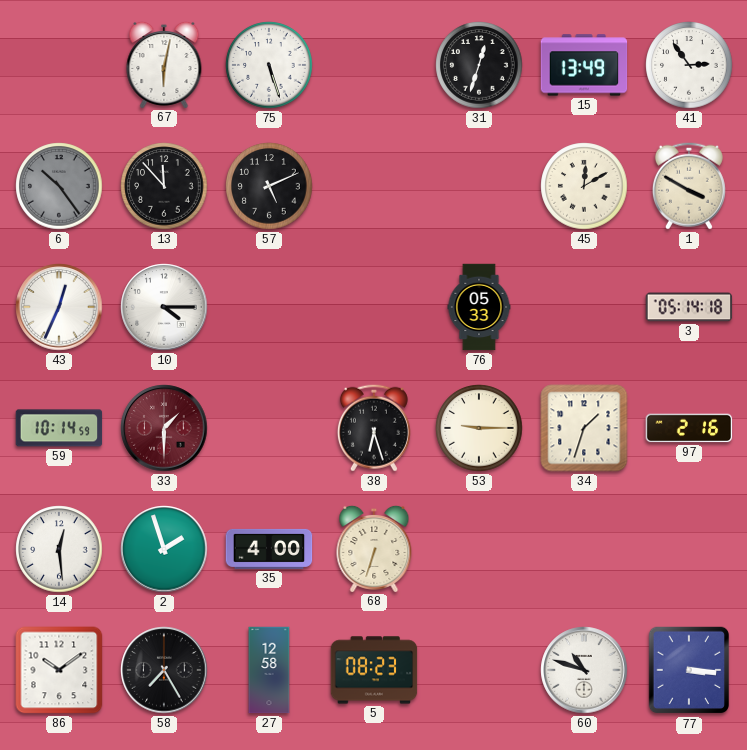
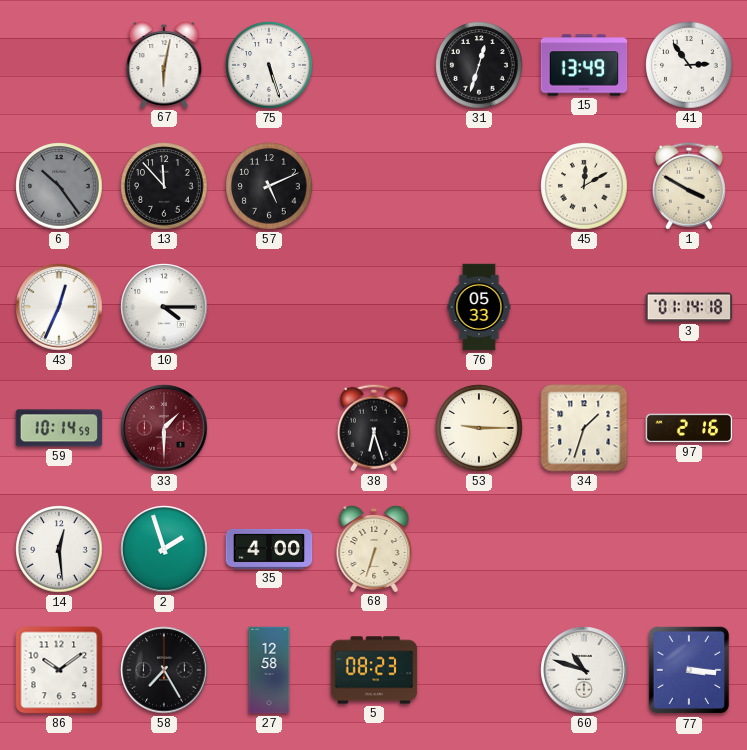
3: 05:14 -> 01:14
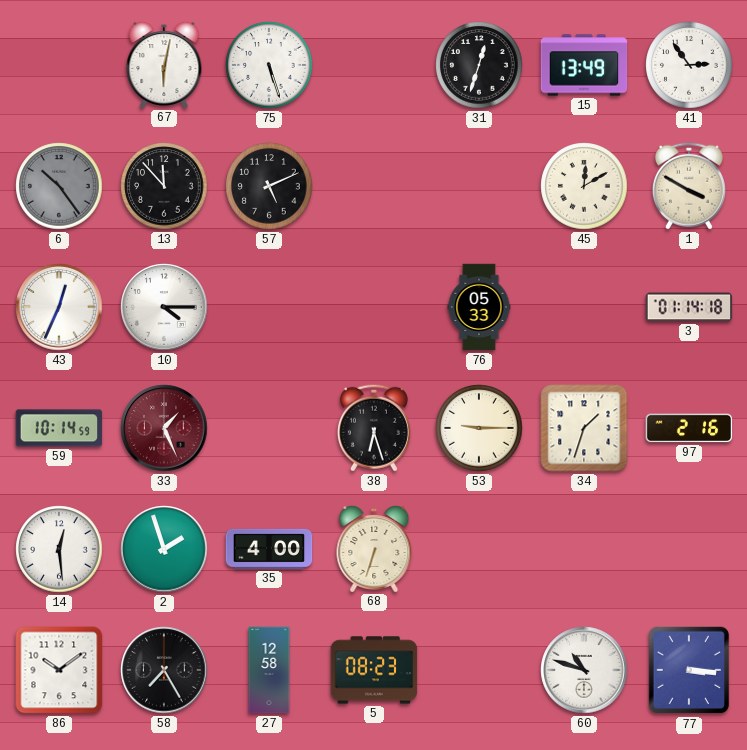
33: 1:30 -> 1:26
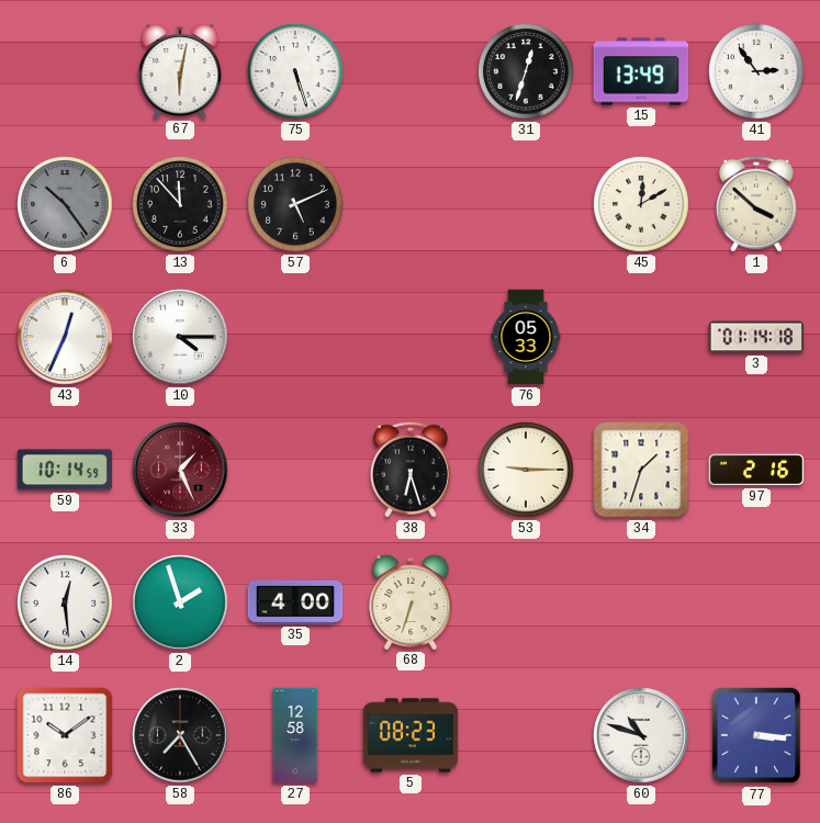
1: 3:50 -> 3:52
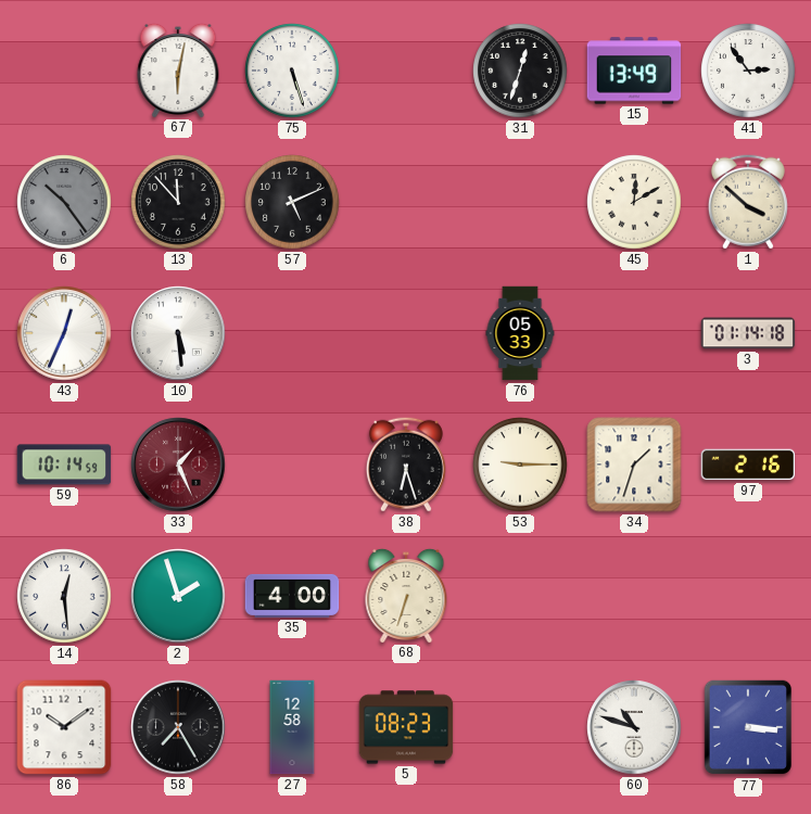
10: 4:15 -> 5:29
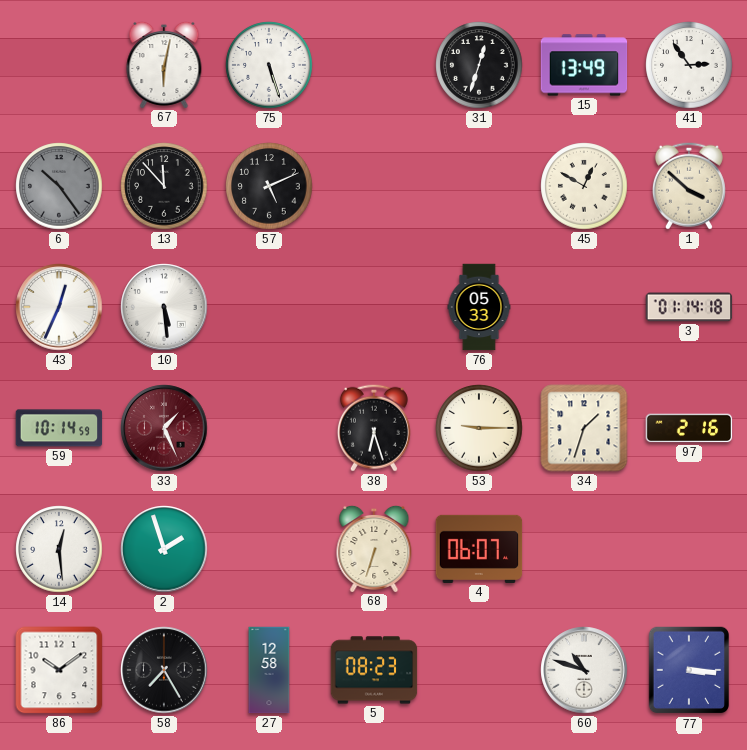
45: 12:10 -> 12:50
35: 4:00 -> none
4: none -> 06:07
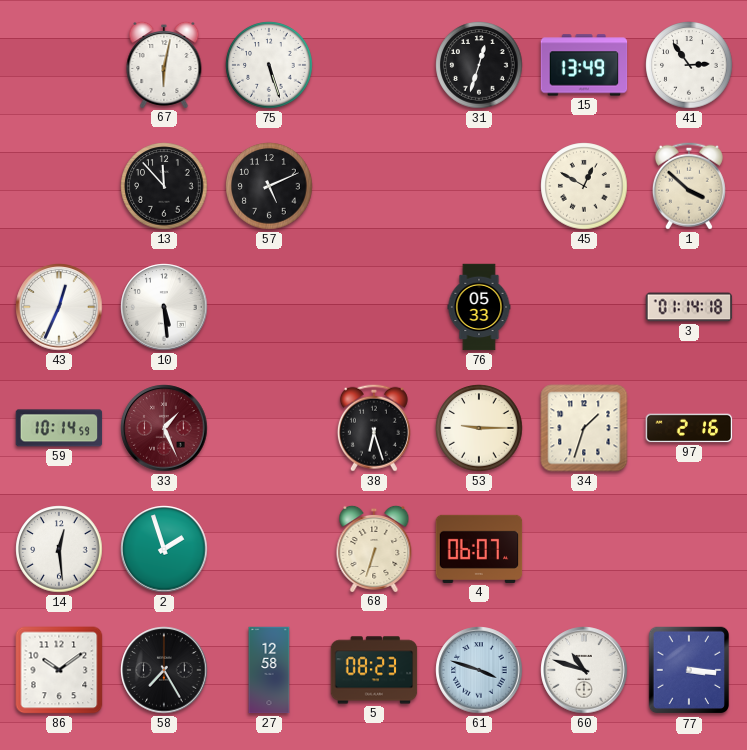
6: 10:24 -> none
61: none -> 3:48
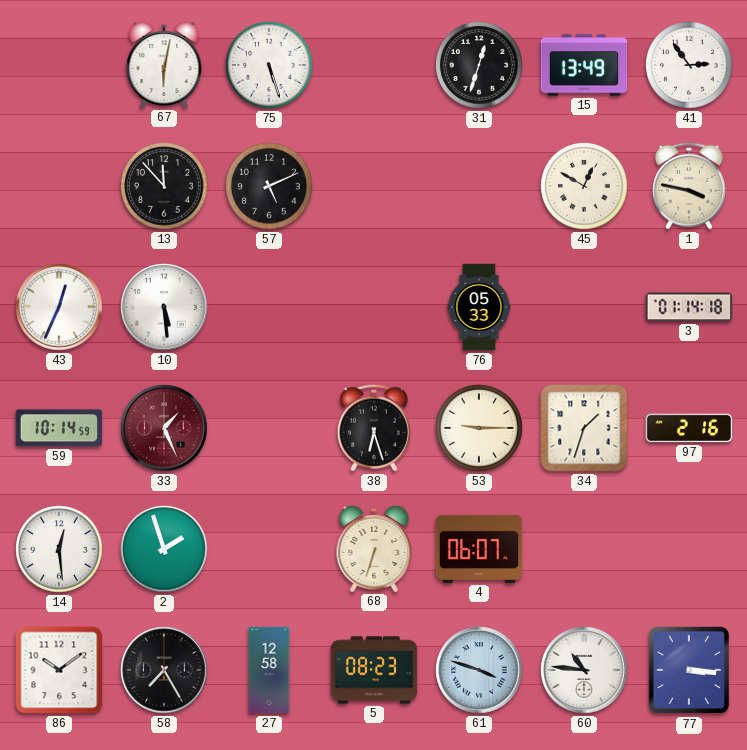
1: 3:52 -> 3:47
60: 10:48 -> 10:46
